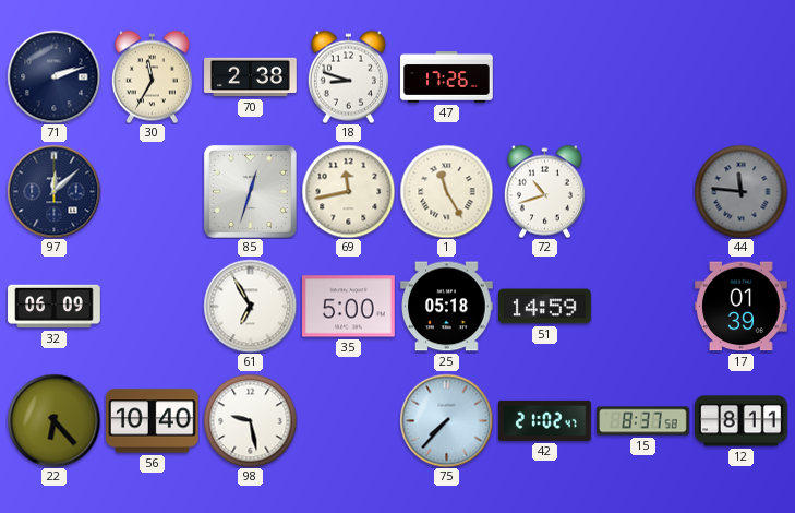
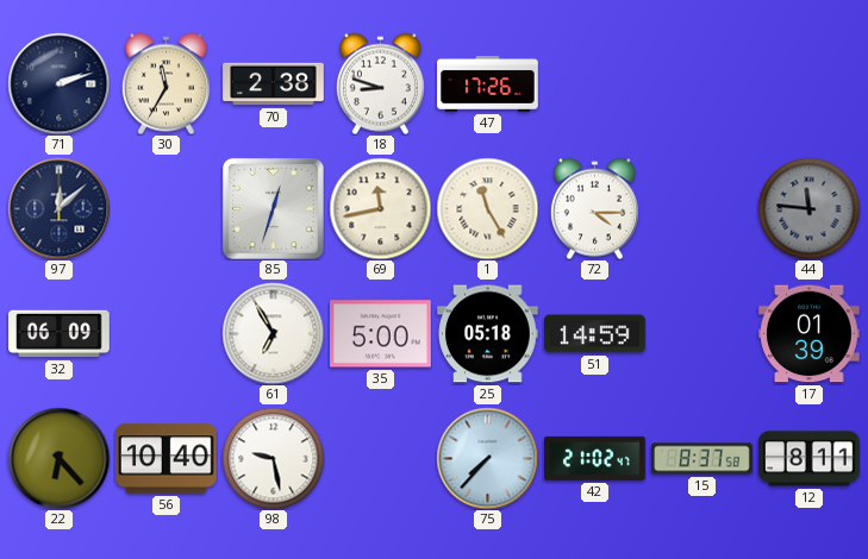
72: 10:42 -> 4:15
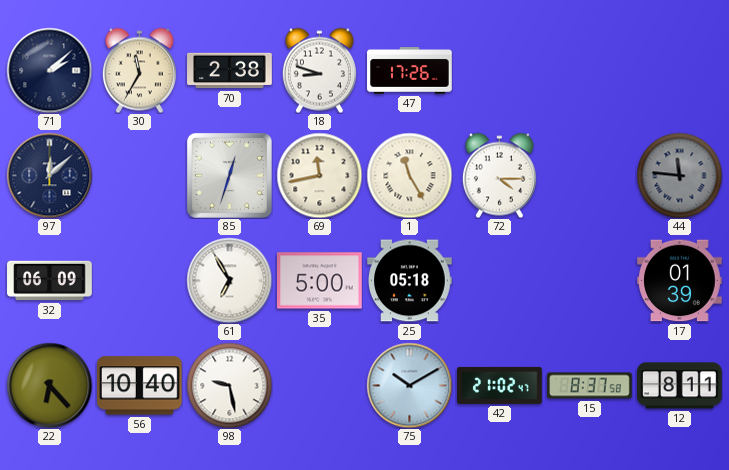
71: 2:12 -> 2:08
51: 14:59 -> none
75: 7:37 -> 10:10
